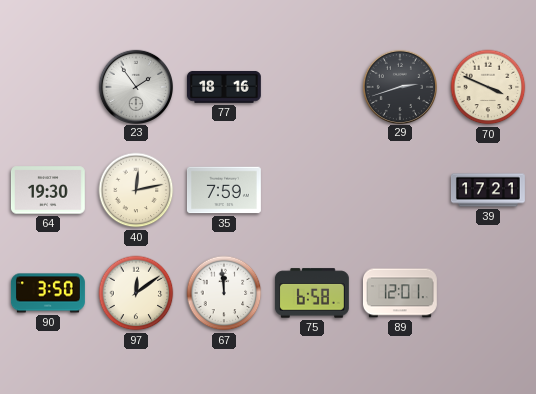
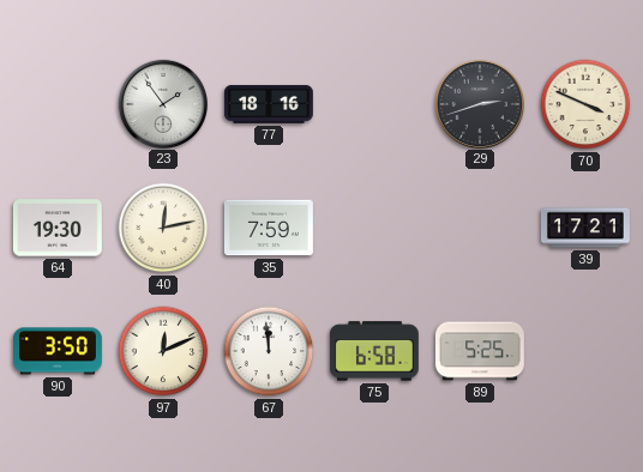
97: 12:09 -> 12:11
89: 12:01 -> 5:25
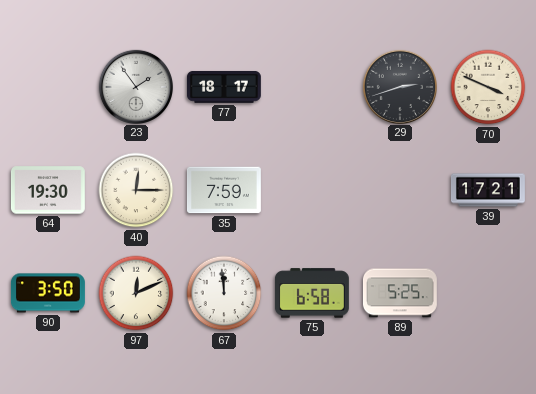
77: 18:16 -> 18:17
40: 12:13 -> 12:15
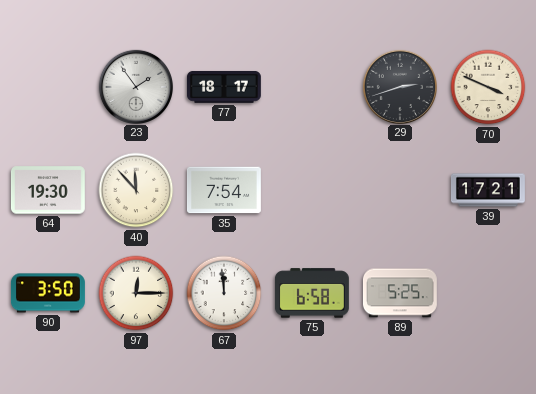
40: 12:15 -> 11:53
35: 7:59 -> 7:54
97: 12:11 -> 12:15
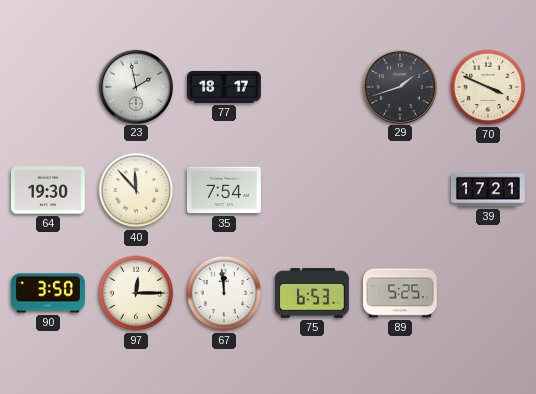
23: 1:54 -> 1:58
29: 2:42 -> 1:42
75: 6:58 -> 6:53
